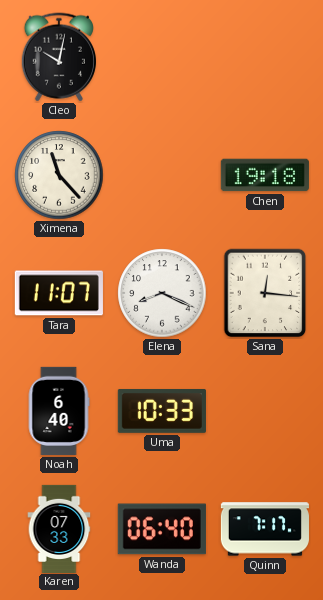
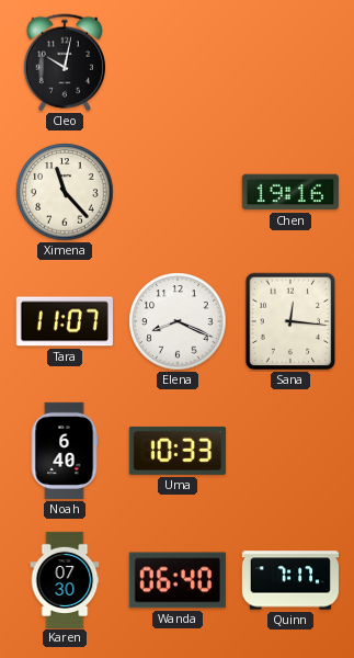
Chen: 19:18 -> 19:16
Karen: 07:33 -> 07:30
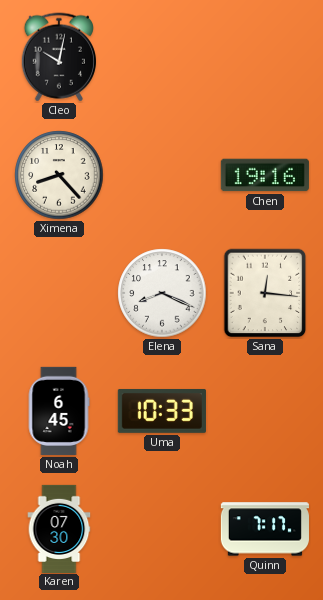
Ximena: 11:23 -> 8:23
Tara: 11:07 -> none
Noah: 6:40 -> 6:45
Wanda: 06:40 -> none
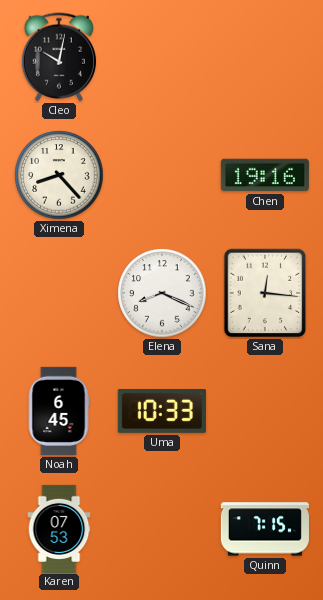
Karen: 07:30 -> 07:53
Quinn: 7:17 -> 7:15
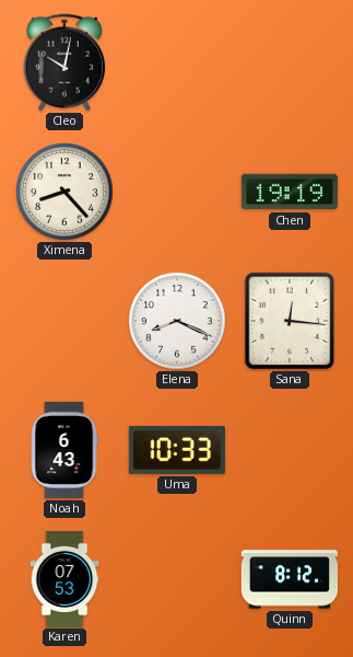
Chen: 19:16 -> 19:19
Noah: 6:45 -> 6:43
Quinn: 7:15 -> 8:12
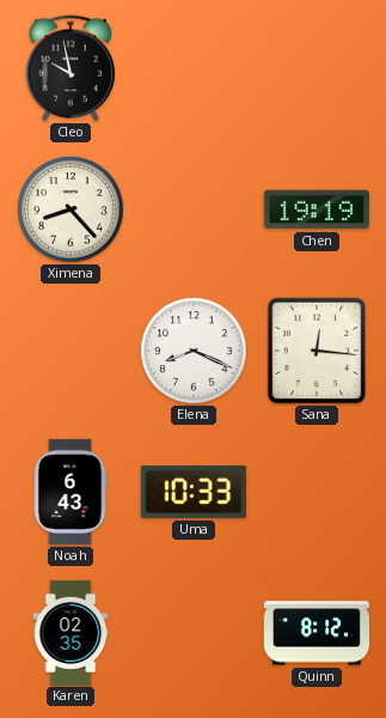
Cleo: 10:02 -> 9:58
Karen: 07:53 -> 02:35
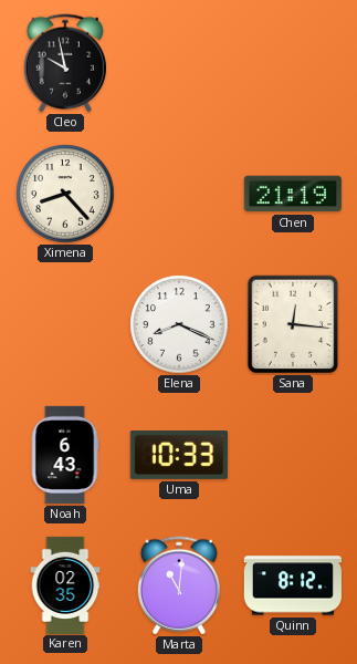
Chen: 19:19 -> 21:19
Marta: none -> 11:01
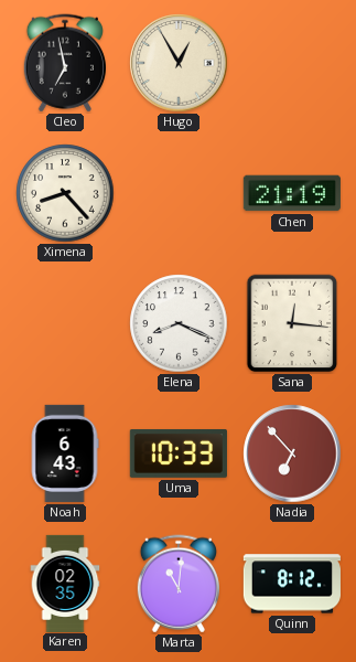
Cleo: 9:58 -> 6:58
Hugo: none -> 12:55
Nadia: none -> 6:53
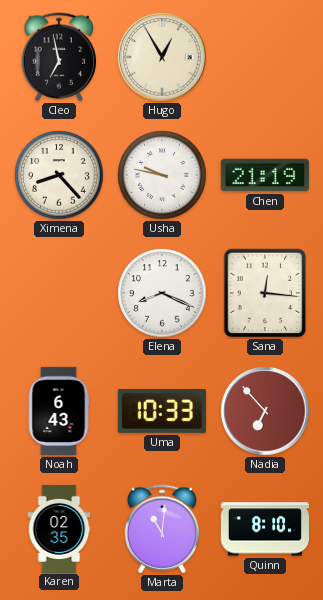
Usha: none -> 9:47
Quinn: 8:12 -> 8:10
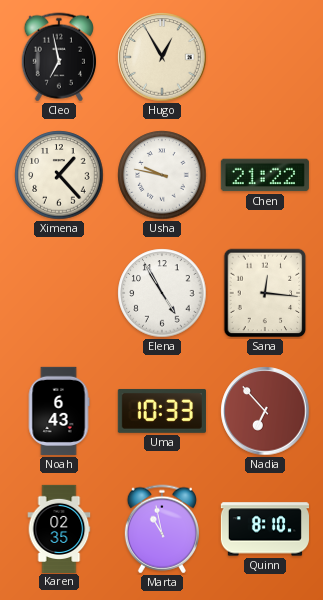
Ximena: 8:23 -> 1:23
Chen: 21:19 -> 21:22
Elena: 8:19 -> 4:55
Marta: 11:01 -> 10:58
